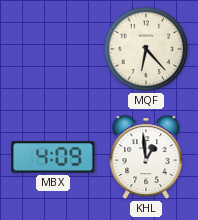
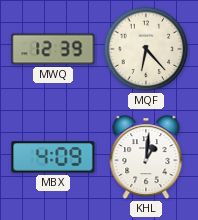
MWQ: none -> 12:39
KHL: 12:59 -> 1:01
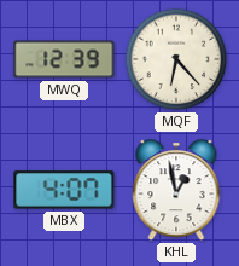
MBX: 4:09 -> 4:07
KHL: 1:01 -> 12:58
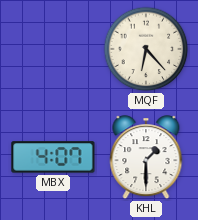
MWQ: 12:39 -> none
KHL: 12:58 -> 1:30
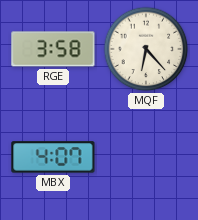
RGE: none -> 3:58
KHL: 1:30 -> none
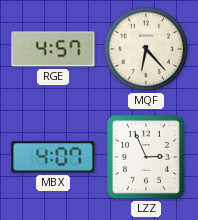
RGE: 3:58 -> 4:57
LZZ: none -> 2:56
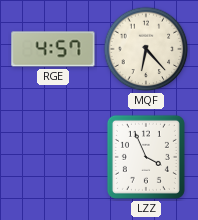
MBX: 4:07 -> none
LZZ: 2:56 -> 3:56
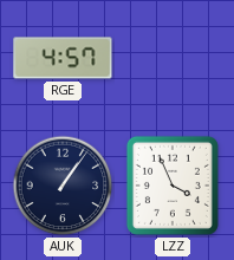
MQF: 6:23 -> none
AUK: none -> 1:06
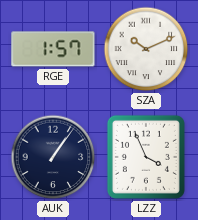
RGE: 4:57 -> 1:57
SZA: none -> 10:11
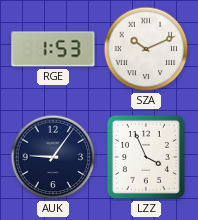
RGE: 1:57 -> 1:53
AUK: 1:06 -> 9:06
